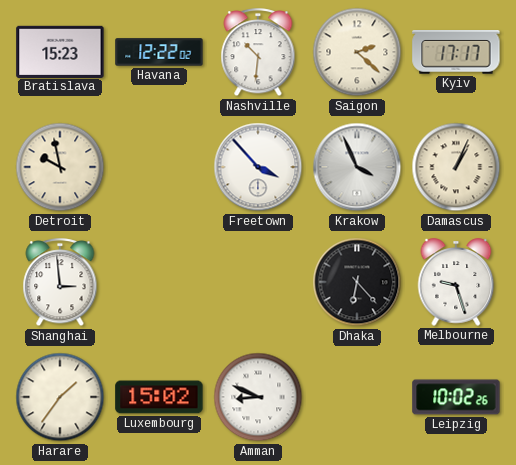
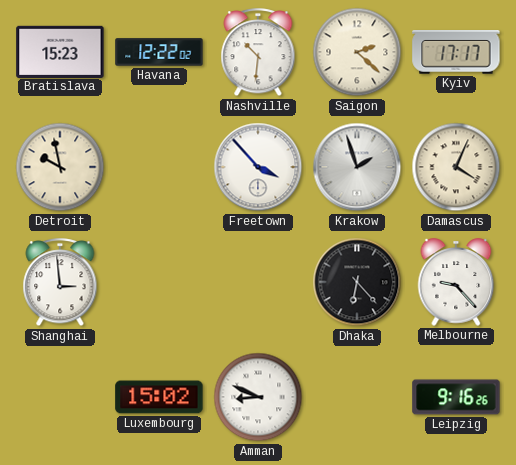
Krakow: 3:56 -> 1:57
Damascus: 1:04 -> 4:04
Melbourne: 9:27 -> 9:23
Harare: 1:36 -> none
Leipzig: 10:02 -> 9:16
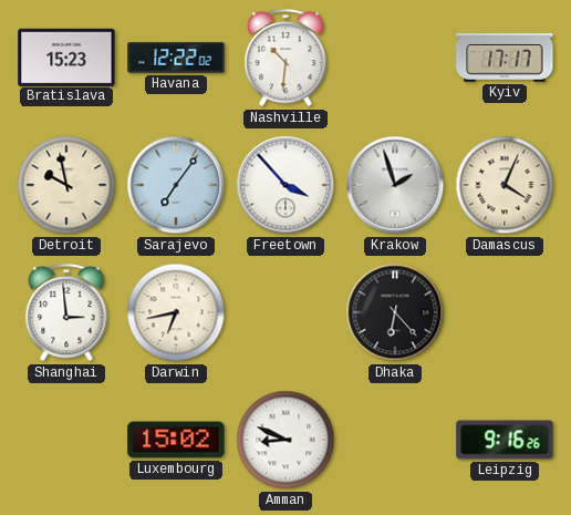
Saigon: 2:22 -> none
Sarajevo: none -> 7:06
Darwin: none -> 6:43
Melbourne: 9:23 -> none
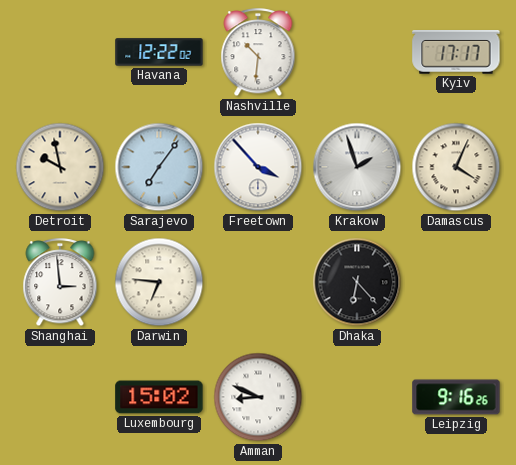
Bratislava: 15:23 -> none
Darwin: 6:43 -> 6:46
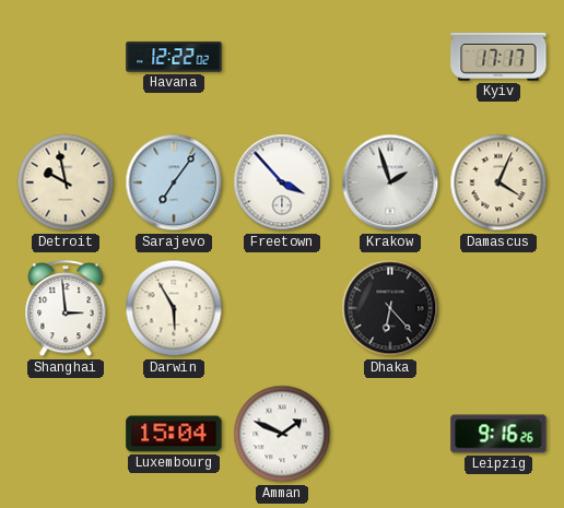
Nashville: 10:31 -> none
Darwin: 6:46 -> 5:55
Luxembourg: 15:02 -> 15:04
Amman: 8:49 -> 1:49
